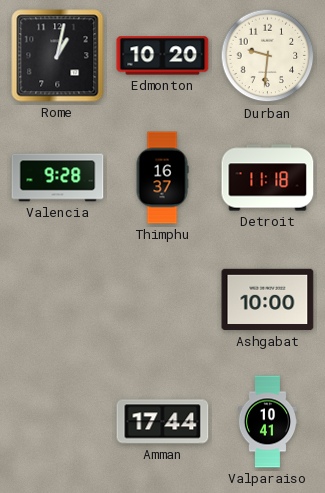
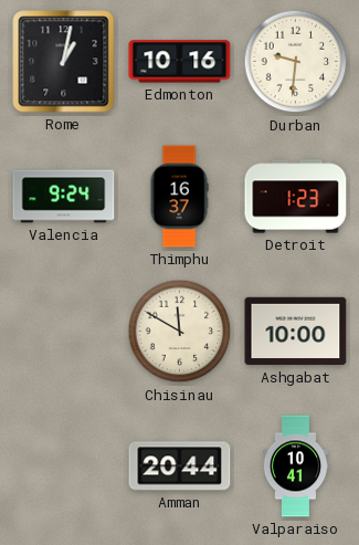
Edmonton: 10:20 -> 10:16
Valencia: 9:28 -> 9:24
Detroit: 11:18 -> 1:23
Chisinau: none -> 11:50
Amman: 17:44 -> 20:44
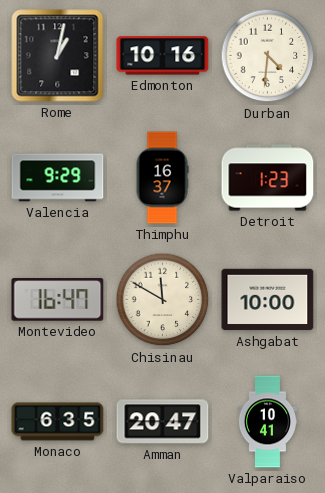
Durban: 9:31 -> 4:31
Valencia: 9:24 -> 9:29
Montevideo: none -> 16:47
Monaco: none -> 6:35
Amman: 20:44 -> 20:47
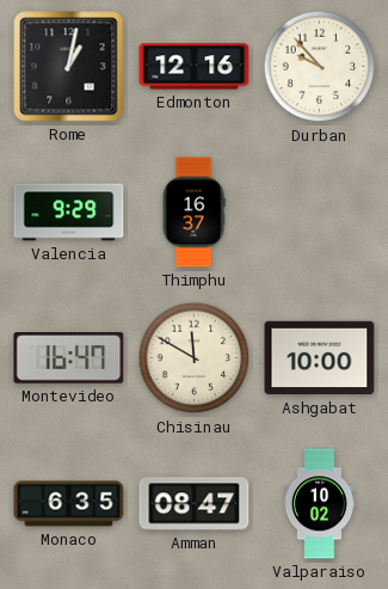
Edmonton: 10:16 -> 12:16
Durban: 4:31 -> 9:53
Detroit: 1:23 -> none
Amman: 20:47 -> 08:47
Valparaiso: 10:41 -> 10:02
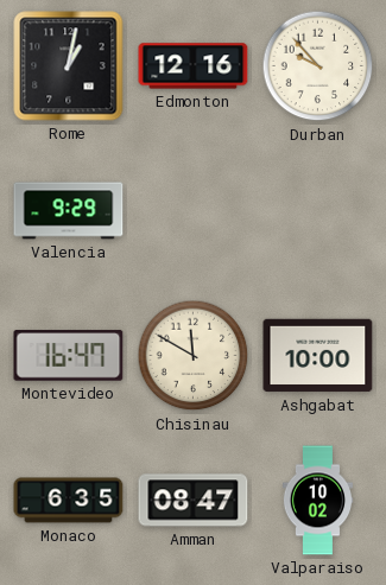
Thimphu: 16:37 -> none
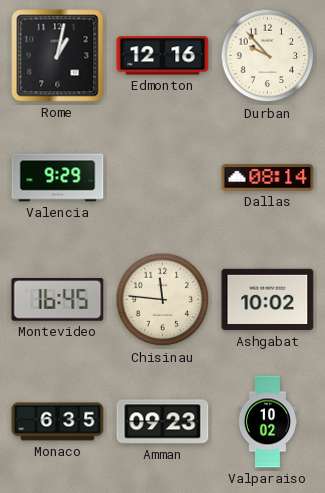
Dallas: none -> 08:14
Montevideo: 16:47 -> 16:45
Chisinau: 11:50 -> 11:46
Ashgabat: 10:00 -> 10:02
Amman: 08:47 -> 09:23
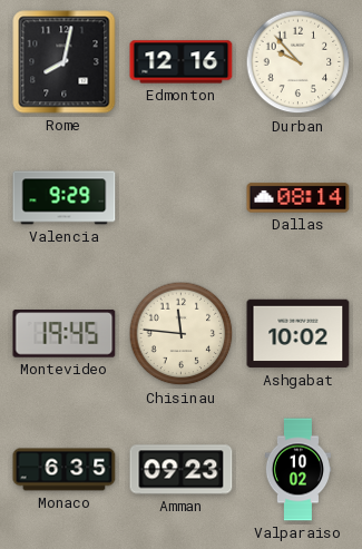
Rome: 1:02 -> 8:02
Montevideo: 16:45 -> 19:45
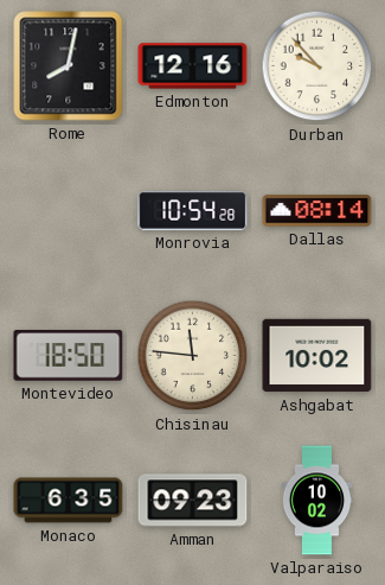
Valencia: 9:29 -> none
Monrovia: none -> 10:54
Montevideo: 19:45 -> 18:50
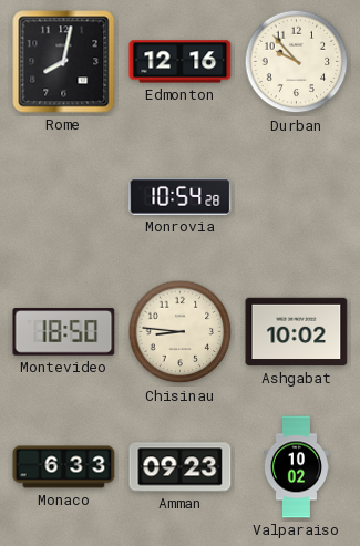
Dallas: 08:14 -> none
Chisinau: 11:46 -> 8:46
Monaco: 6:35 -> 6:33
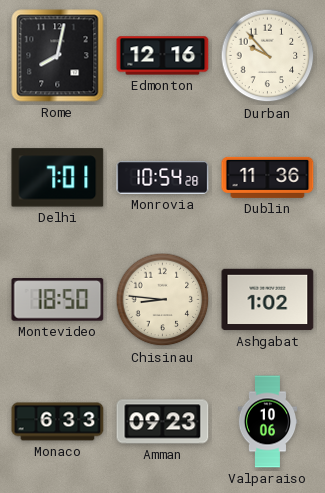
Delhi: none -> 7:01
Dublin: none -> 11:36
Ashgabat: 10:02 -> 1:02
Valparaiso: 10:02 -> 10:06
